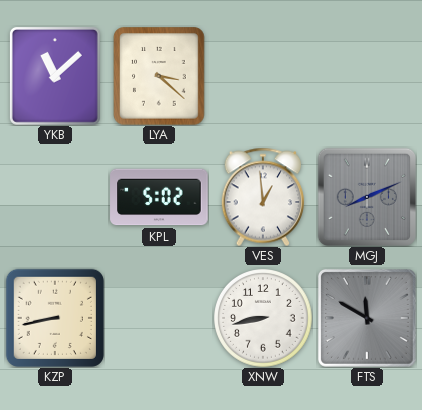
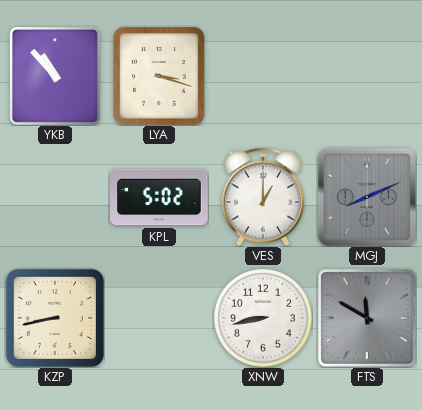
YKB: 11:08 -> 10:53
LYA: 3:22 -> 3:18
VES: 12:59 -> 1:00
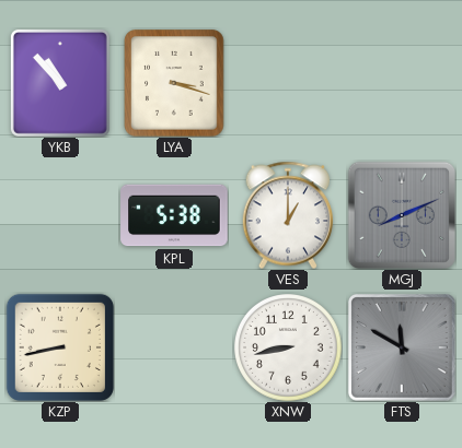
KPL: 5:02 -> 5:38
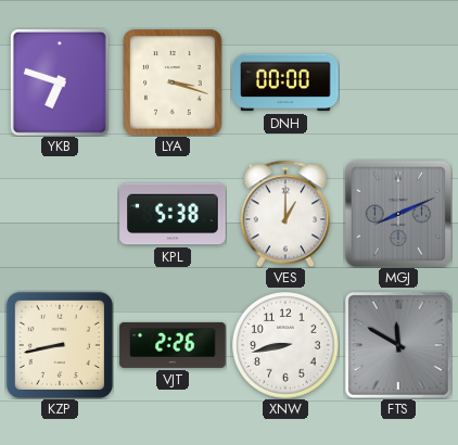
YKB: 10:53 -> 6:48
DNH: none -> 00:00
VJT: none -> 2:26
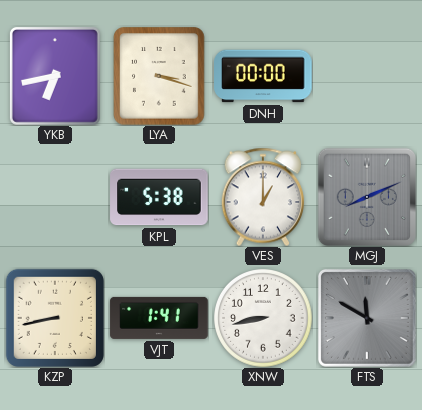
YKB: 6:48 -> 6:43
VJT: 2:26 -> 1:41
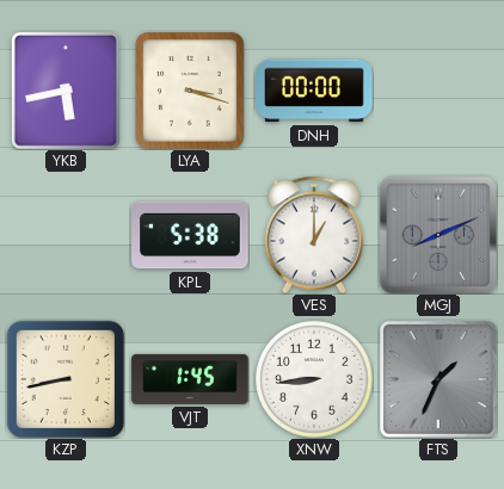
YKB: 6:43 -> 5:43
VJT: 1:41 -> 1:45
XNW: 8:43 -> 8:44
FTS: 11:50 -> 1:34
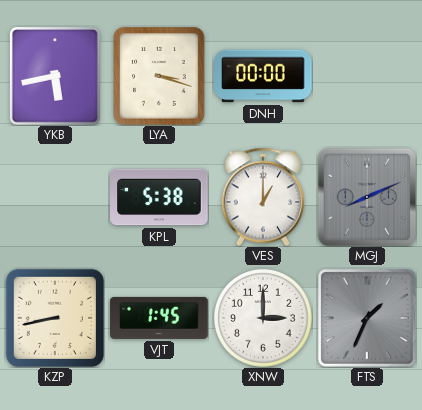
XNW: 8:44 -> 3:00
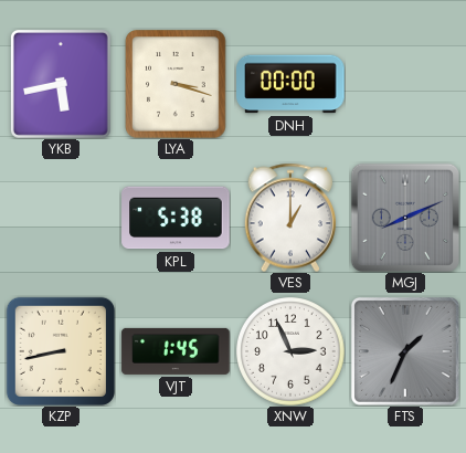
XNW: 3:00 -> 2:56
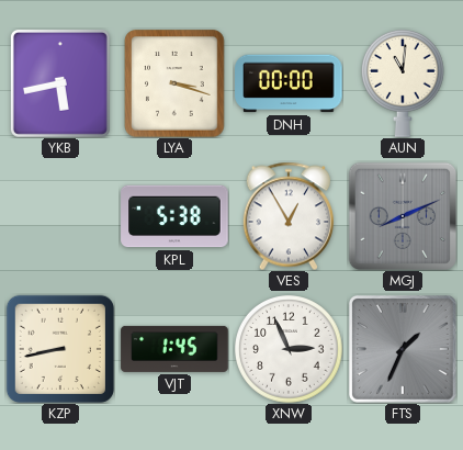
AUN: none -> 11:01
VES: 1:00 -> 12:55
